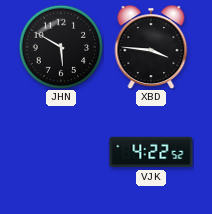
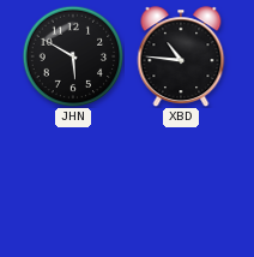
XBD: 3:46 -> 10:46
VJK: 4:22 -> none
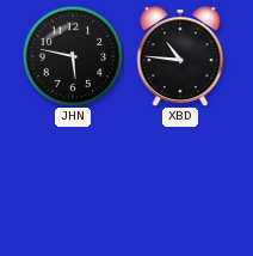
JHN: 5:50 -> 5:47
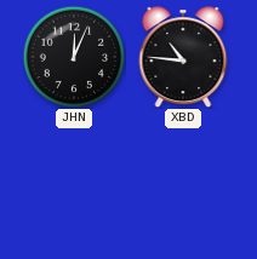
JHN: 5:47 -> 12:04
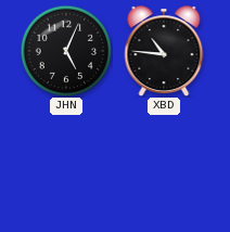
JHN: 12:04 -> 5:04
